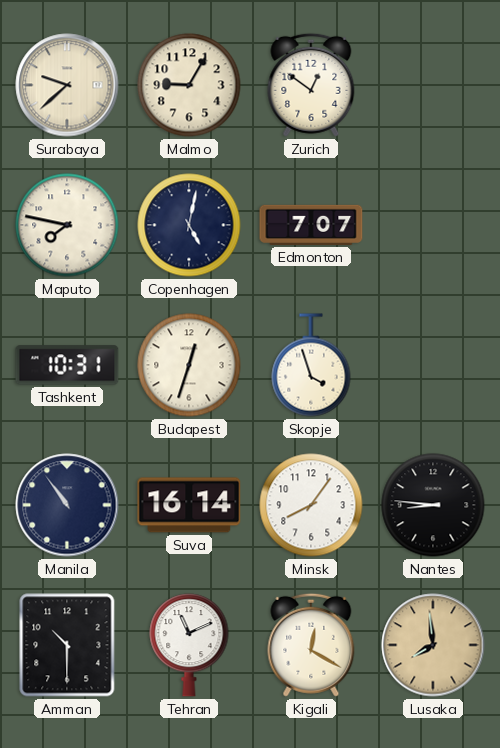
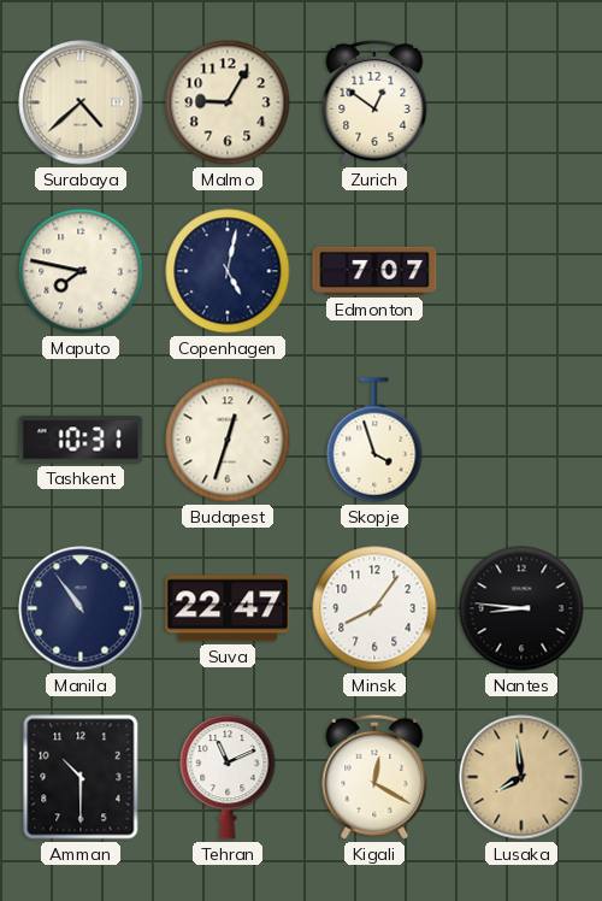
Surabaya: 9:38 -> 4:38
Suva: 16:14 -> 22:47
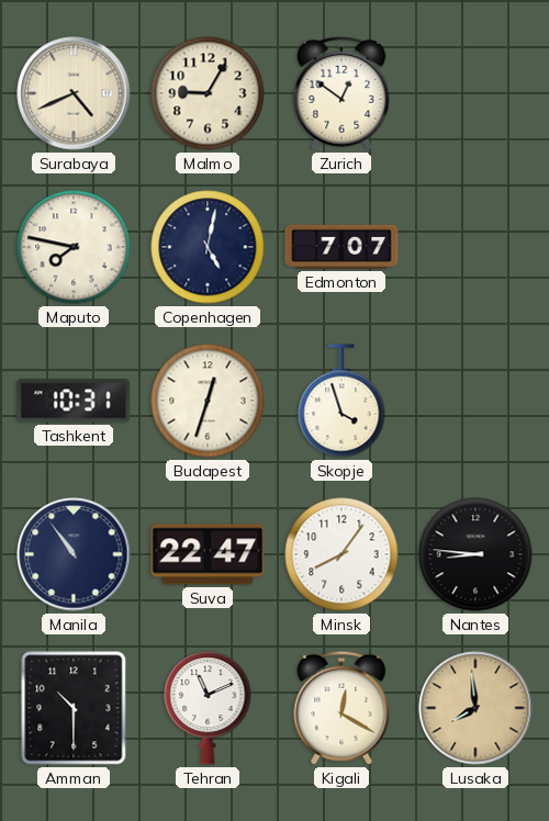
Surabaya: 4:38 -> 4:41
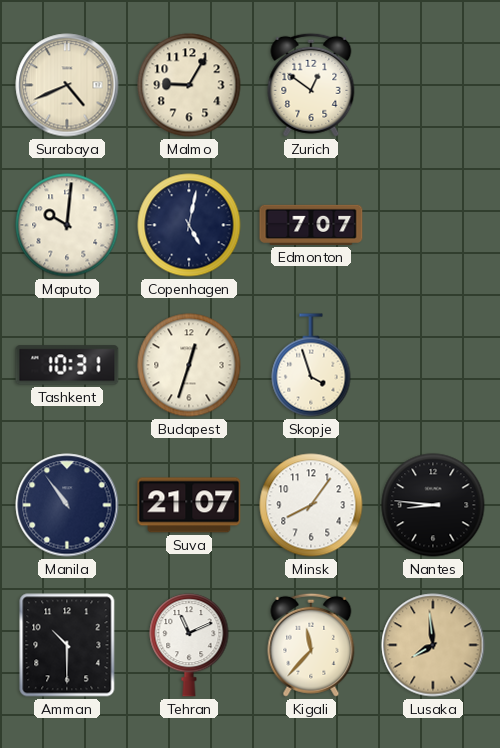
Maputo: 7:47 -> 10:01
Suva: 22:47 -> 21:07
Kigali: 12:20 -> 11:37
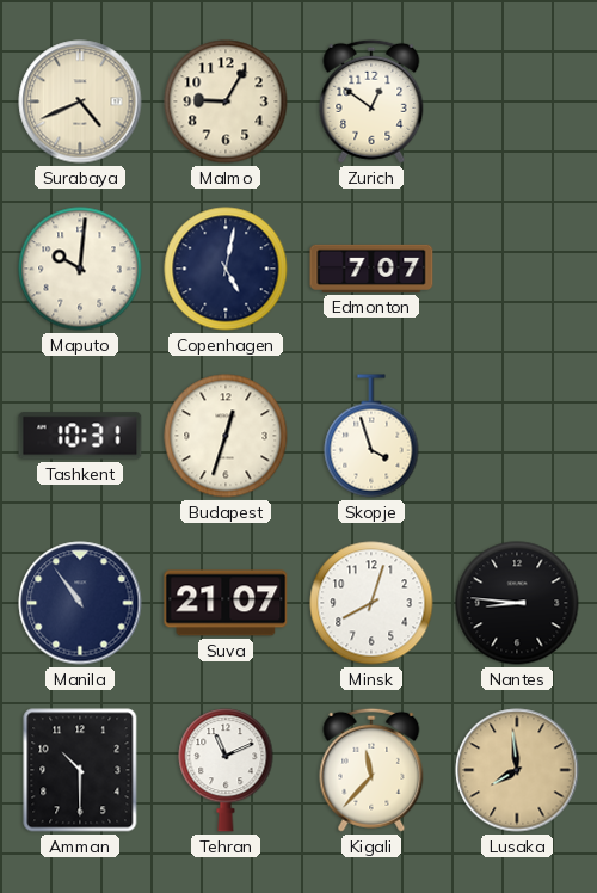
Minsk: 8:06 -> 8:03
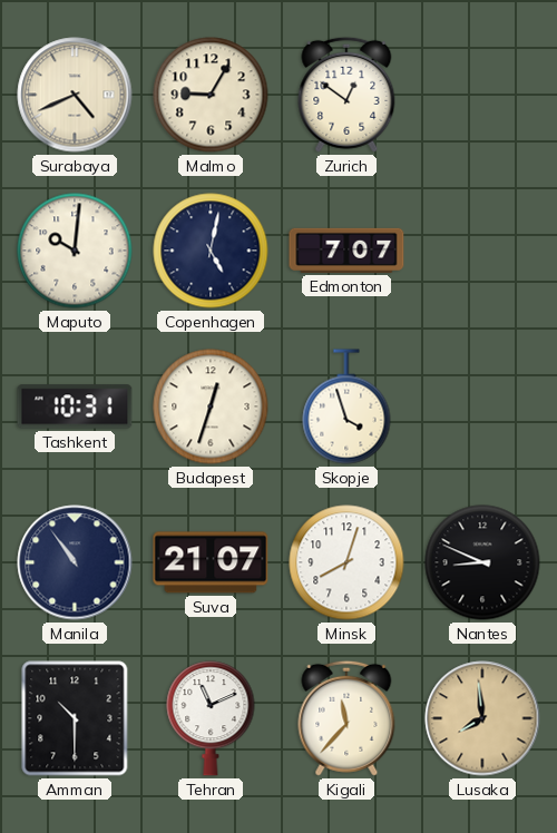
Nantes: 8:46 -> 8:49
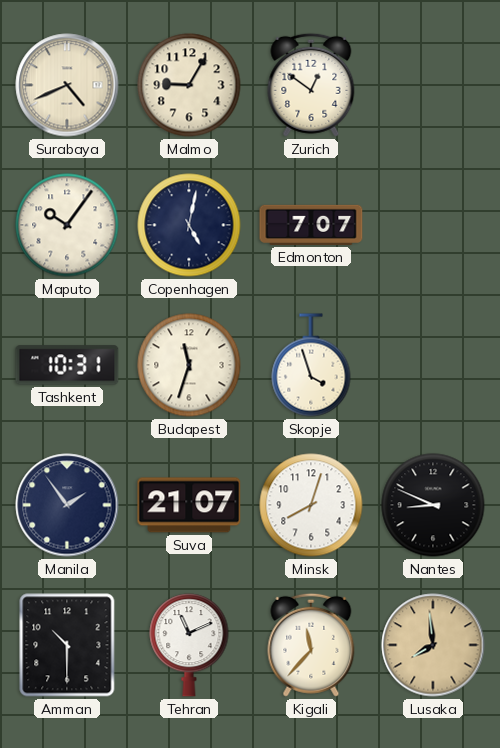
Maputo: 10:01 -> 10:06
Budapest: 12:33 -> 11:33
Manila: 10:54 -> 1:54
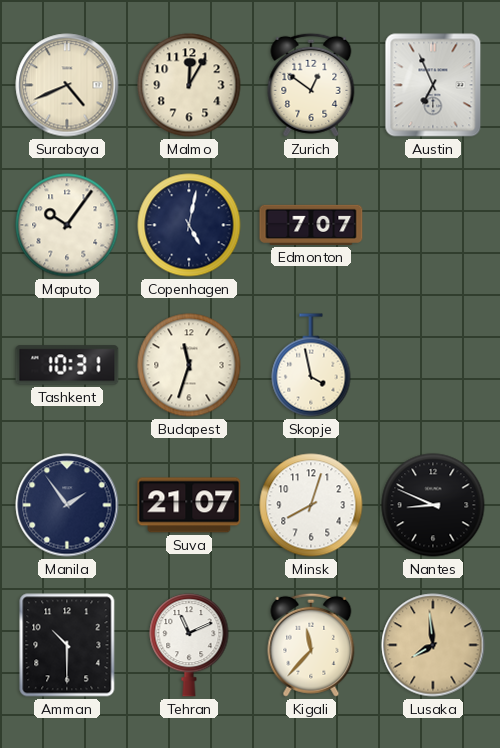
Malmo: 9:05 -> 12:05
Austin: none -> 6:56
Skopje: 3:57 -> 3:58
